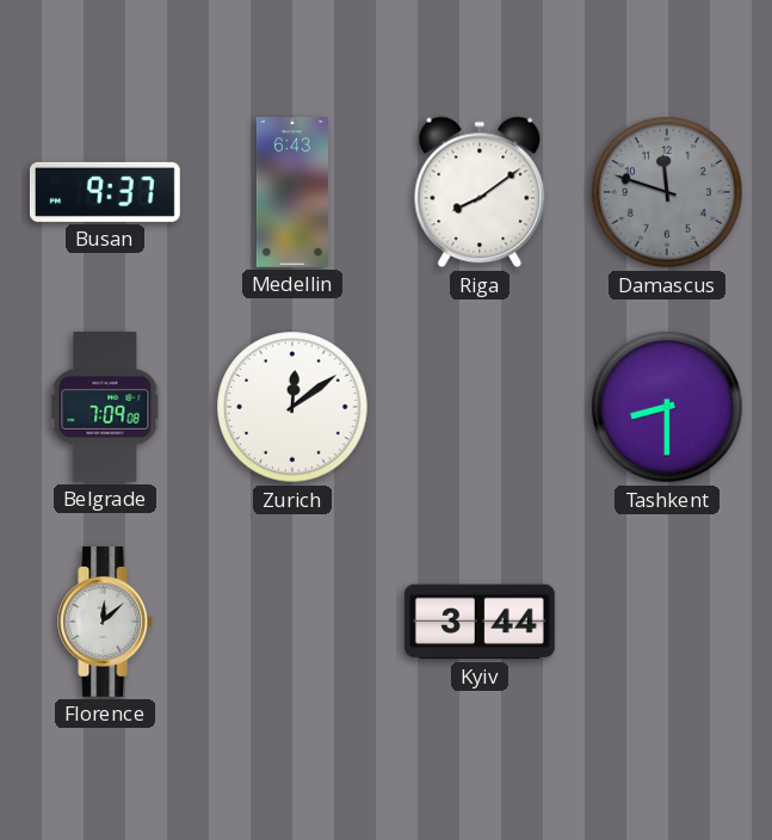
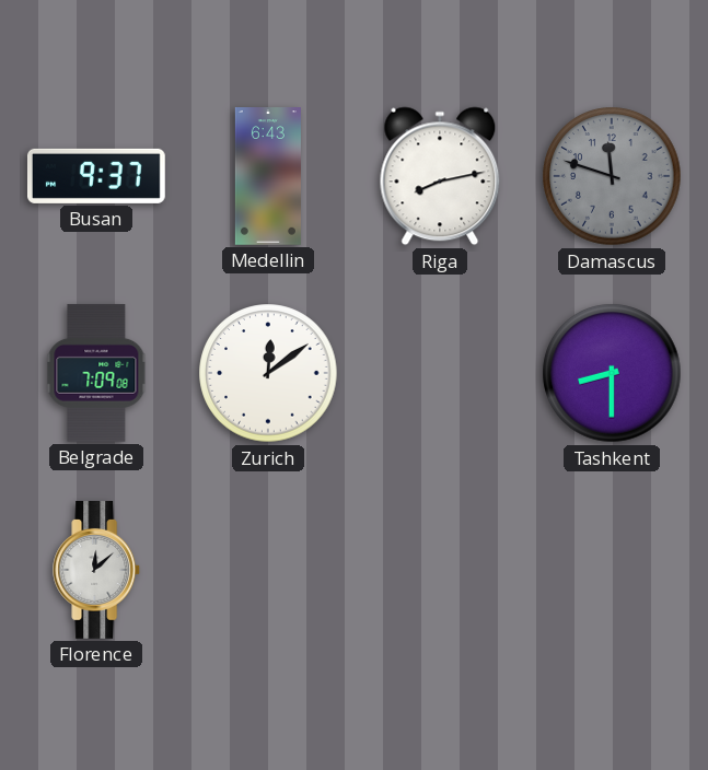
Riga: 8:09 -> 8:13
Kyiv: 3:44 -> none
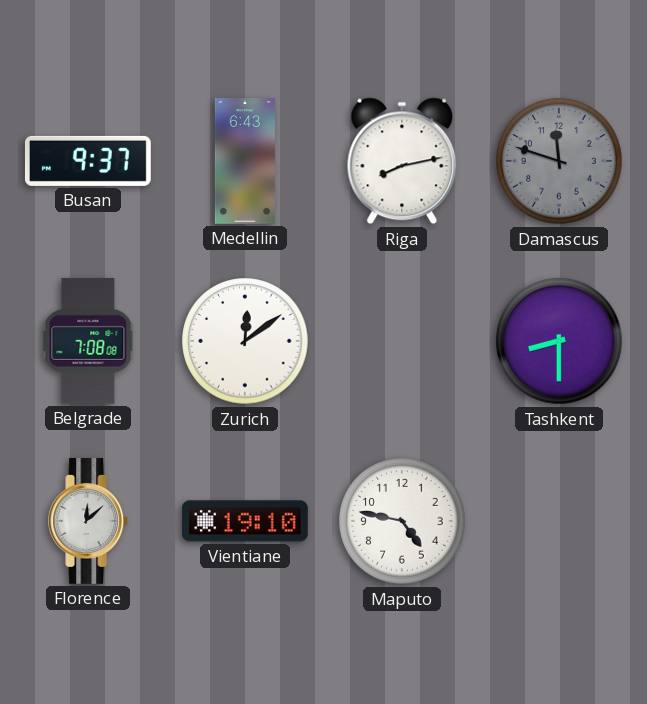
Belgrade: 7:09 -> 7:08
Vientiane: none -> 19:10
Maputo: none -> 4:47
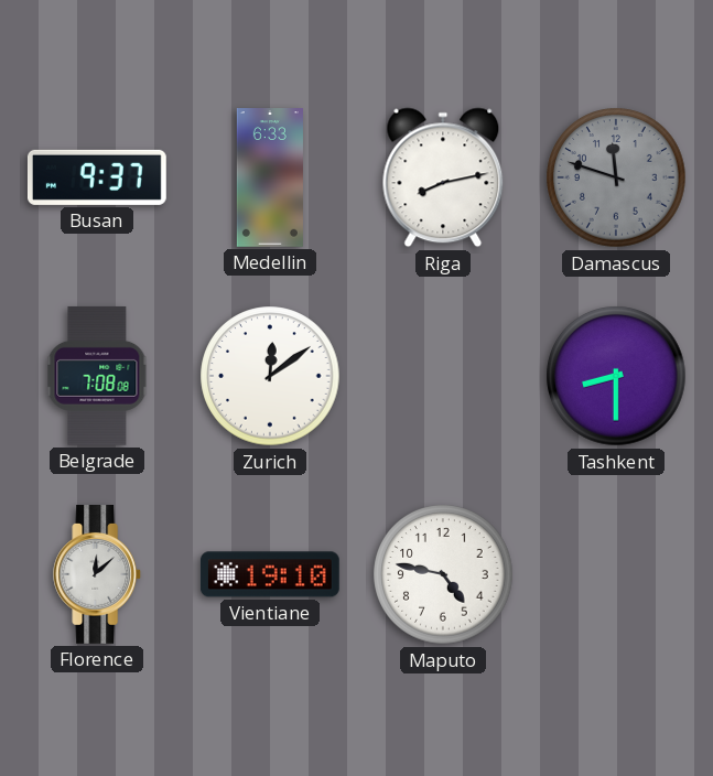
Medellin: 6:43 -> 6:33
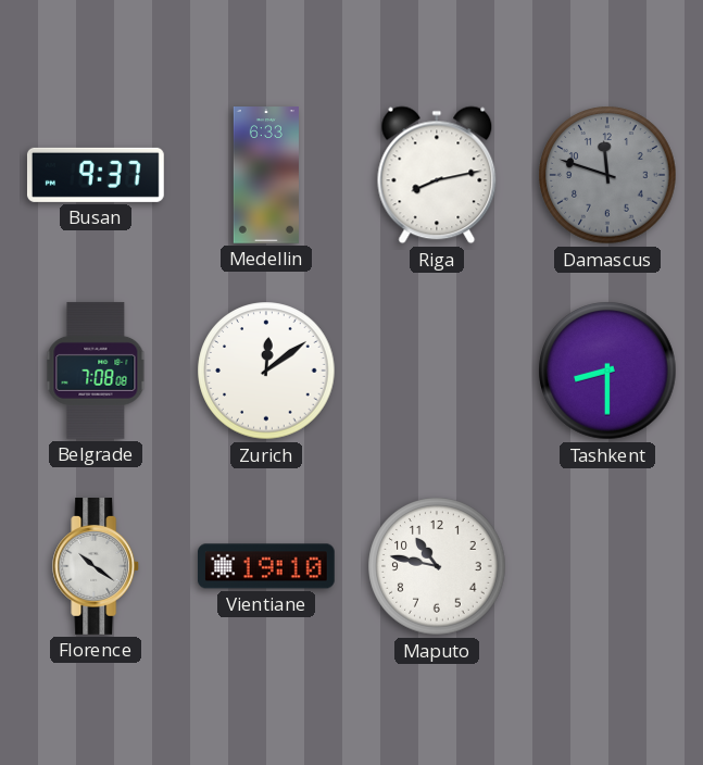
Florence: 12:08 -> 10:21
Maputo: 4:47 -> 10:47
